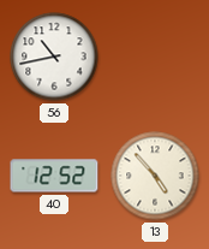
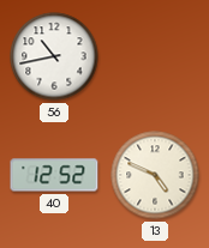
13: 4:53 -> 4:49
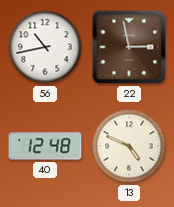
22: none -> 2:58
40: 12:52 -> 12:48
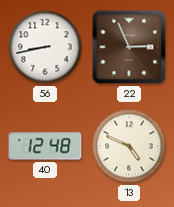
56: 10:43 -> 8:43
22: 2:58 -> 2:56
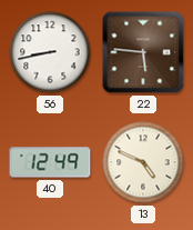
22: 2:56 -> 5:46
40: 12:48 -> 12:49
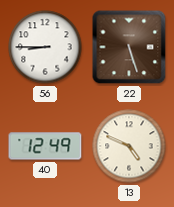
56: 8:43 -> 8:45
22: 5:46 -> 5:27
